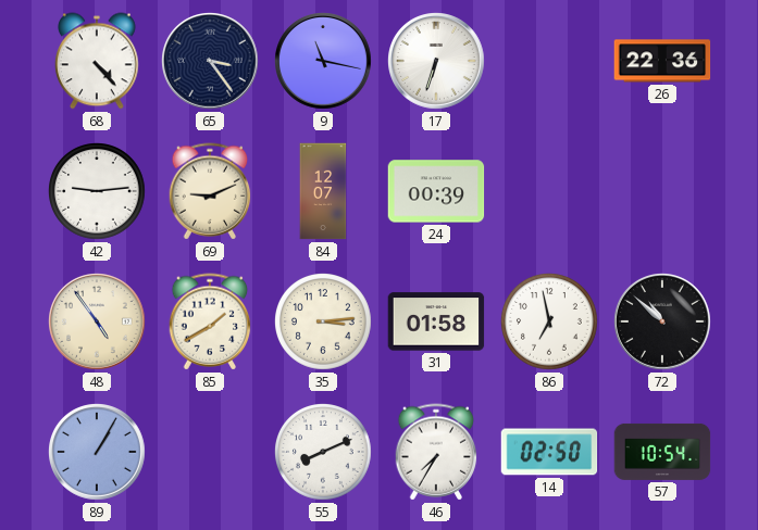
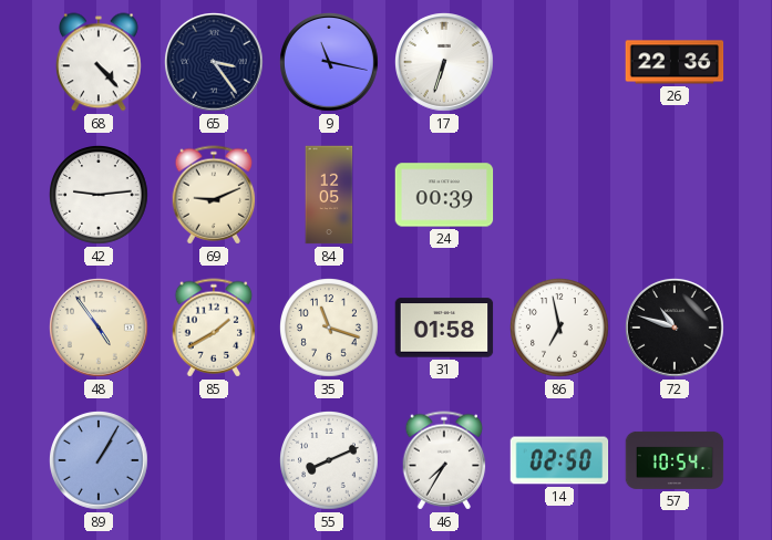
84: 12:07 -> 12:05
35: 3:14 -> 11:18
72: 10:52 -> 10:48
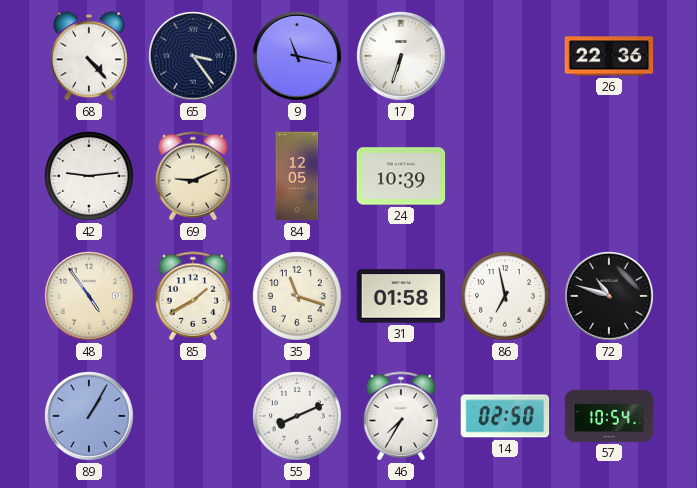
24: 00:39 -> 10:39
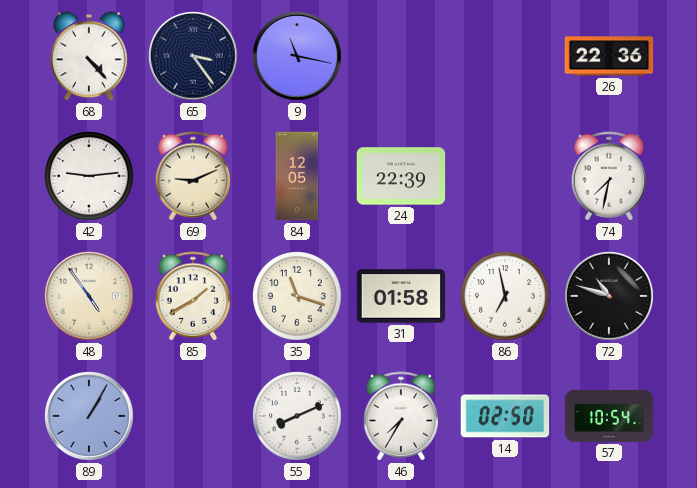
17: 6:33 -> none
24: 10:39 -> 22:39
74: none -> 7:32
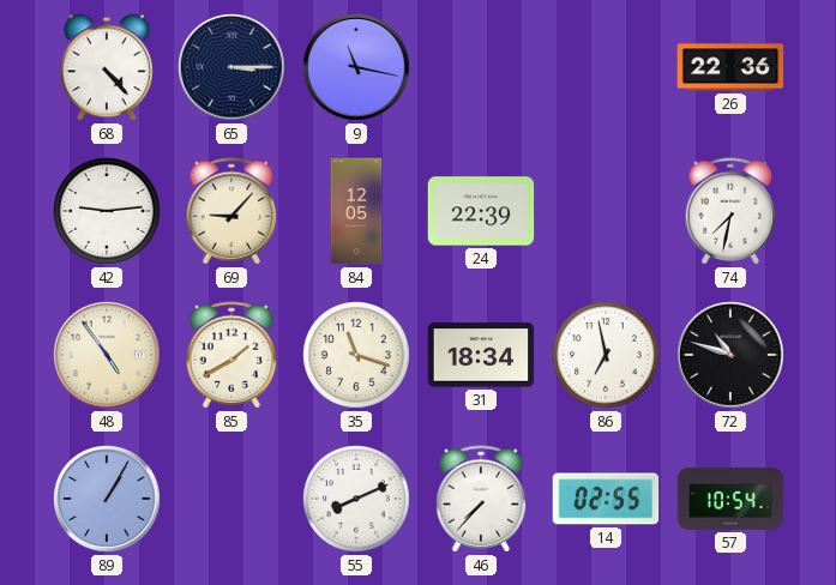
65: 3:24 -> 3:15
69: 9:11 -> 9:07
31: 01:58 -> 18:34
46: 7:35 -> 7:37
14: 02:50 -> 02:55
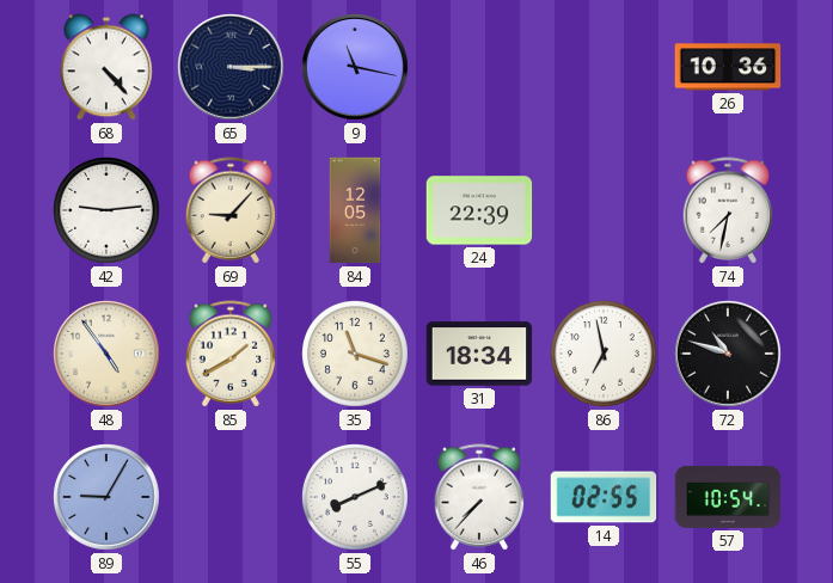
26: 22:36 -> 10:36
89: 1:05 -> 9:05
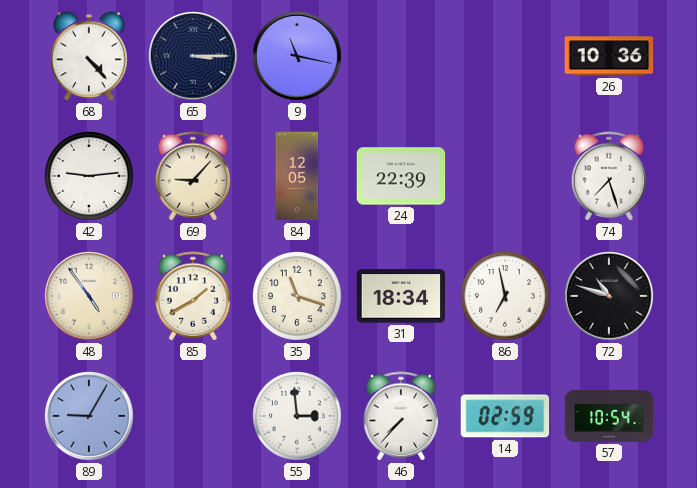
74: 7:32 -> 7:27
55: 8:11 -> 2:59
14: 02:55 -> 02:59
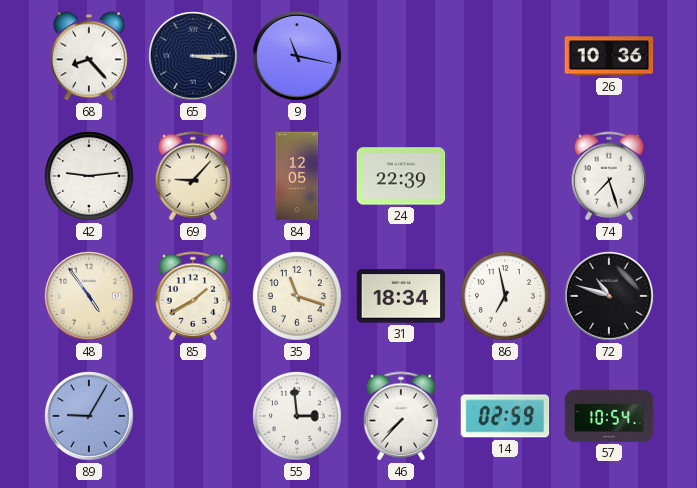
68: 4:23 -> 8:23
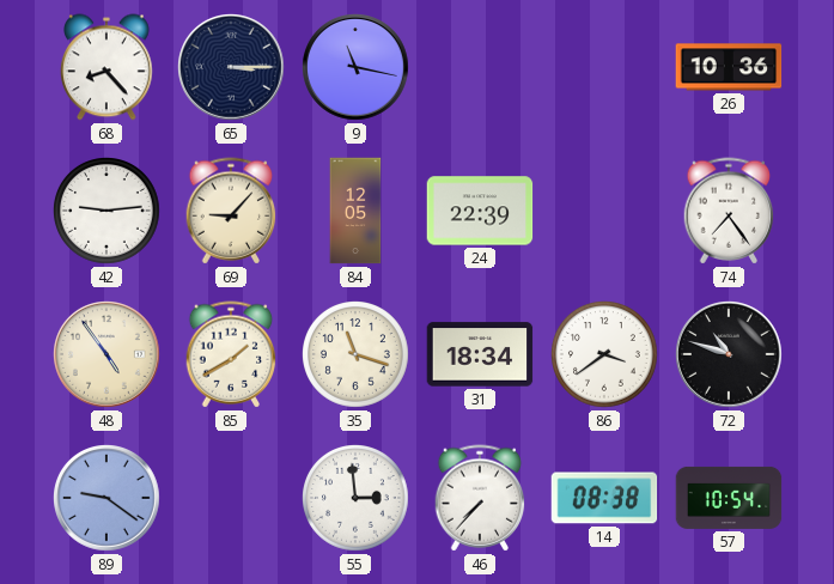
74: 7:27 -> 7:24
86: 6:58 -> 3:39
89: 9:05 -> 9:21
14: 02:59 -> 08:38
